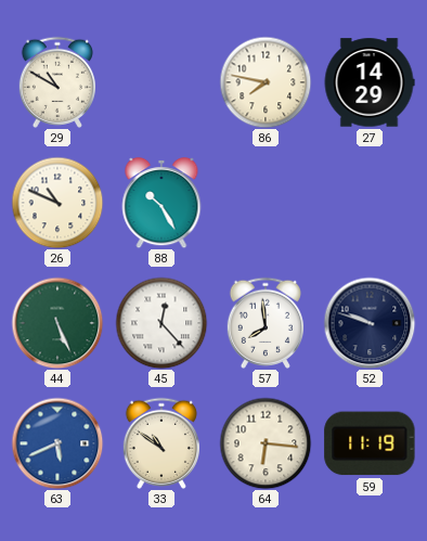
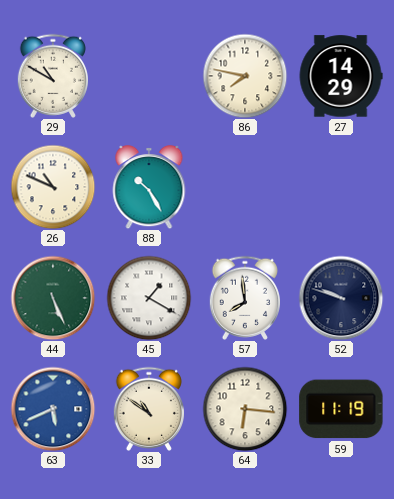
45: 12:23 -> 1:20
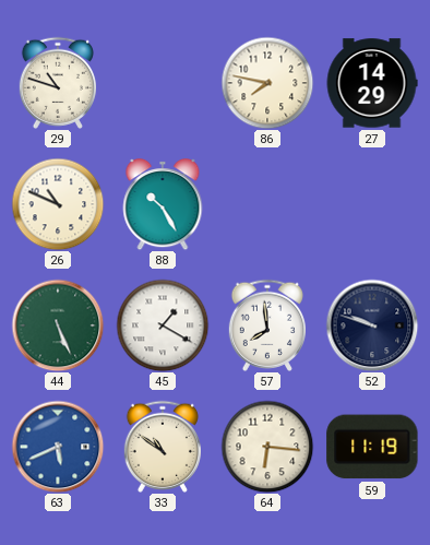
29: 10:50 -> 10:48
